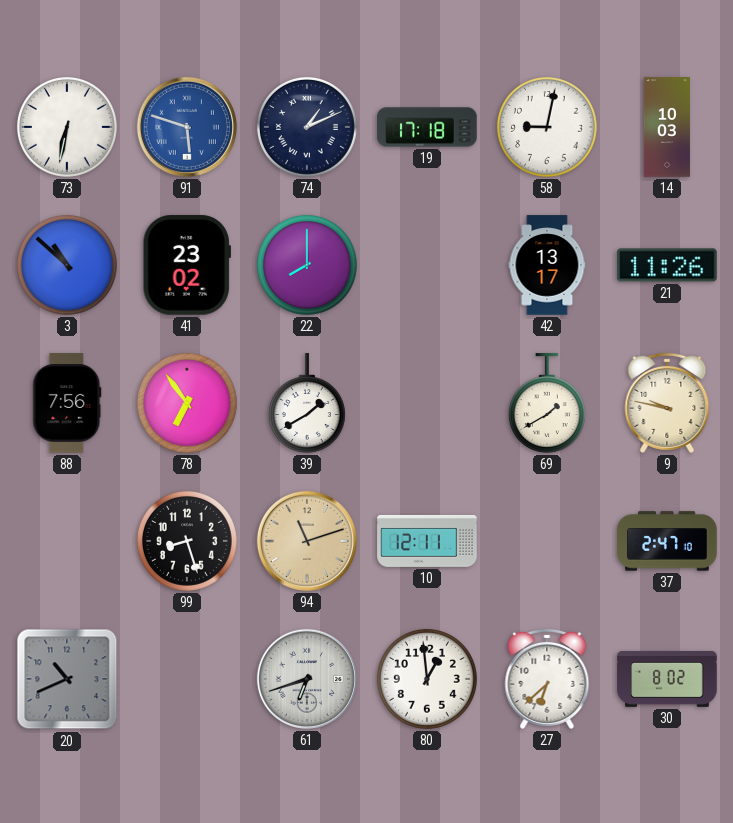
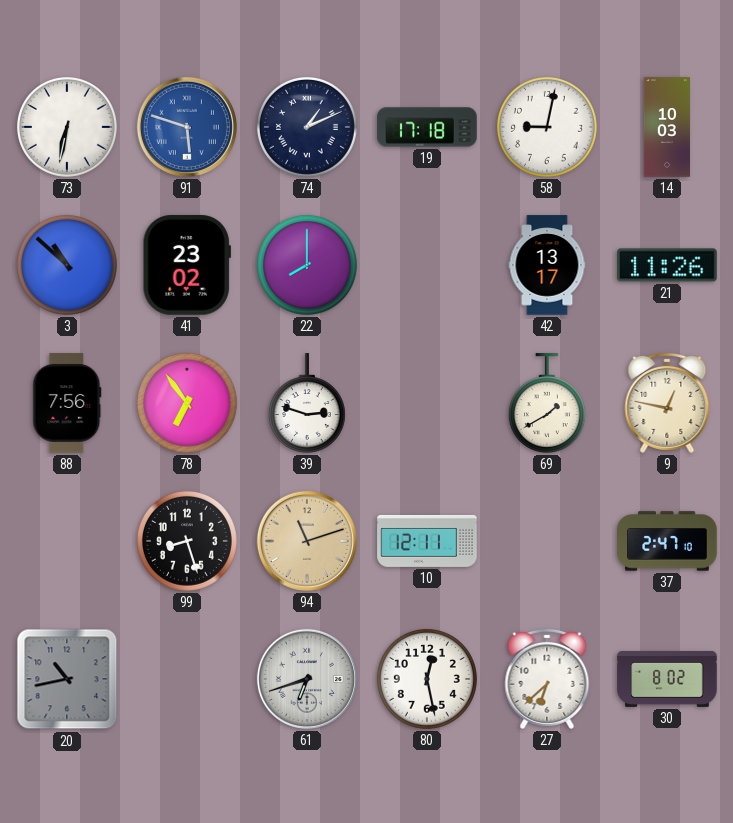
39: 1:40 -> 2:48
9: 9:47 -> 12:47
20: 10:41 -> 10:43
80: 12:59 -> 12:28
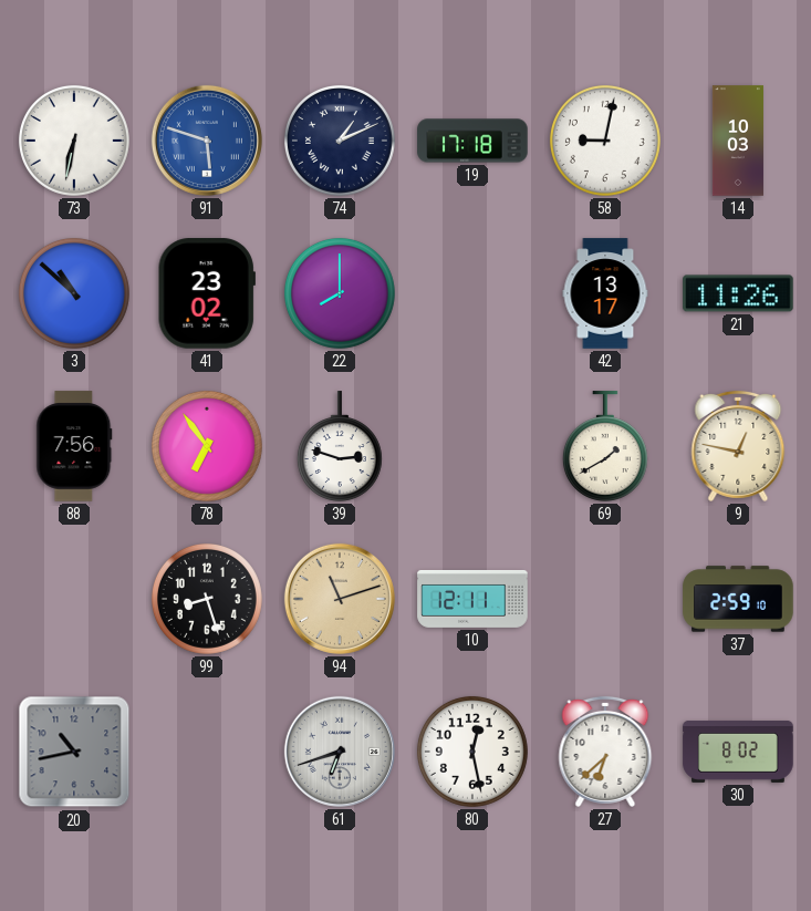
37: 2:47 -> 2:59
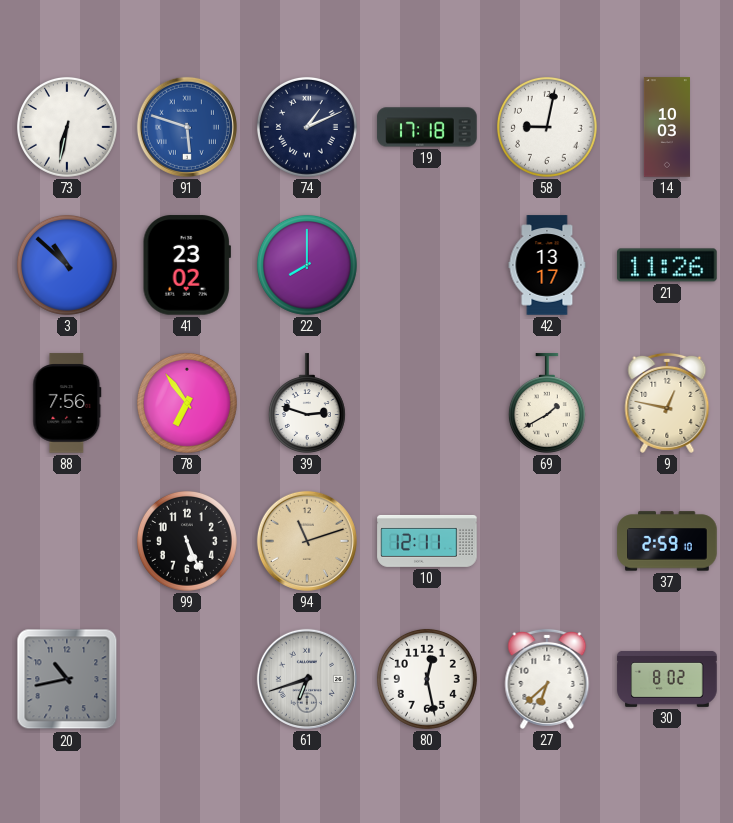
99: 8:27 -> 5:26
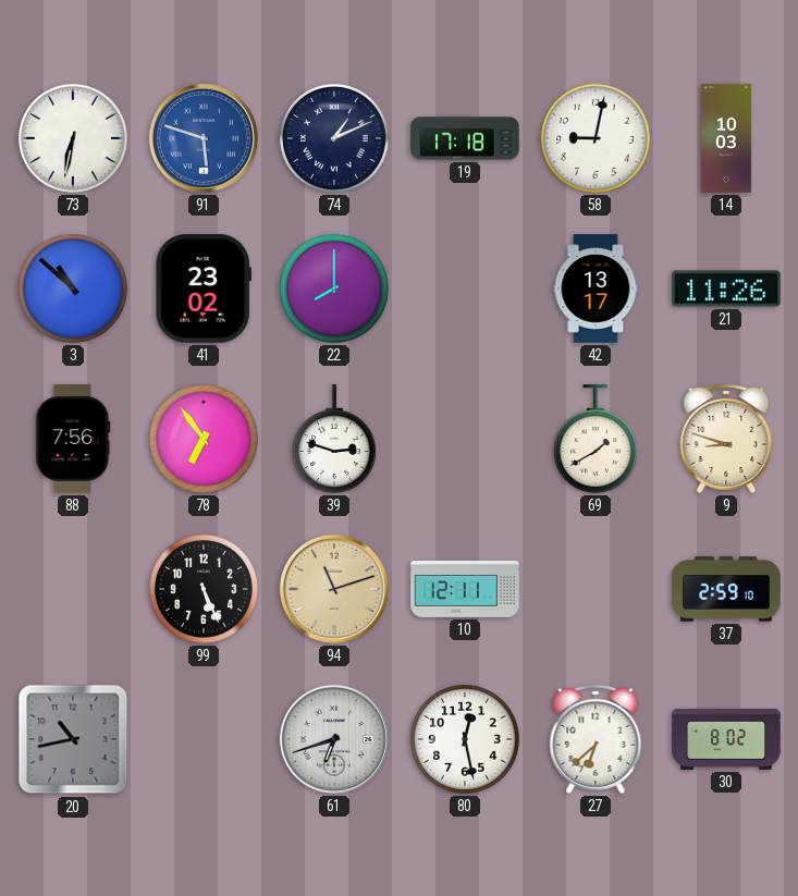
9: 12:47 -> 8:48
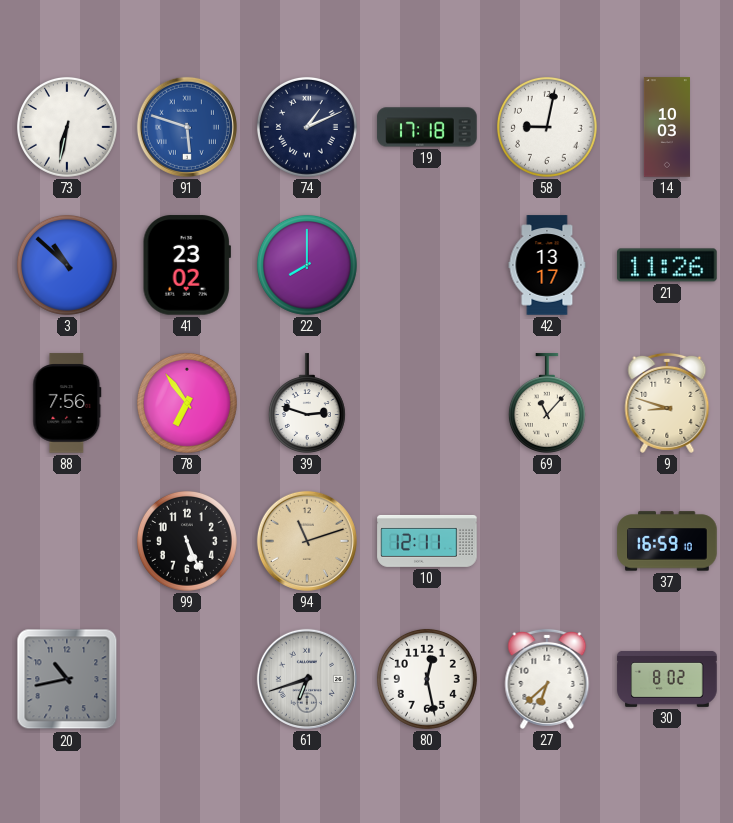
69: 1:40 -> 11:07
37: 2:59 -> 16:59
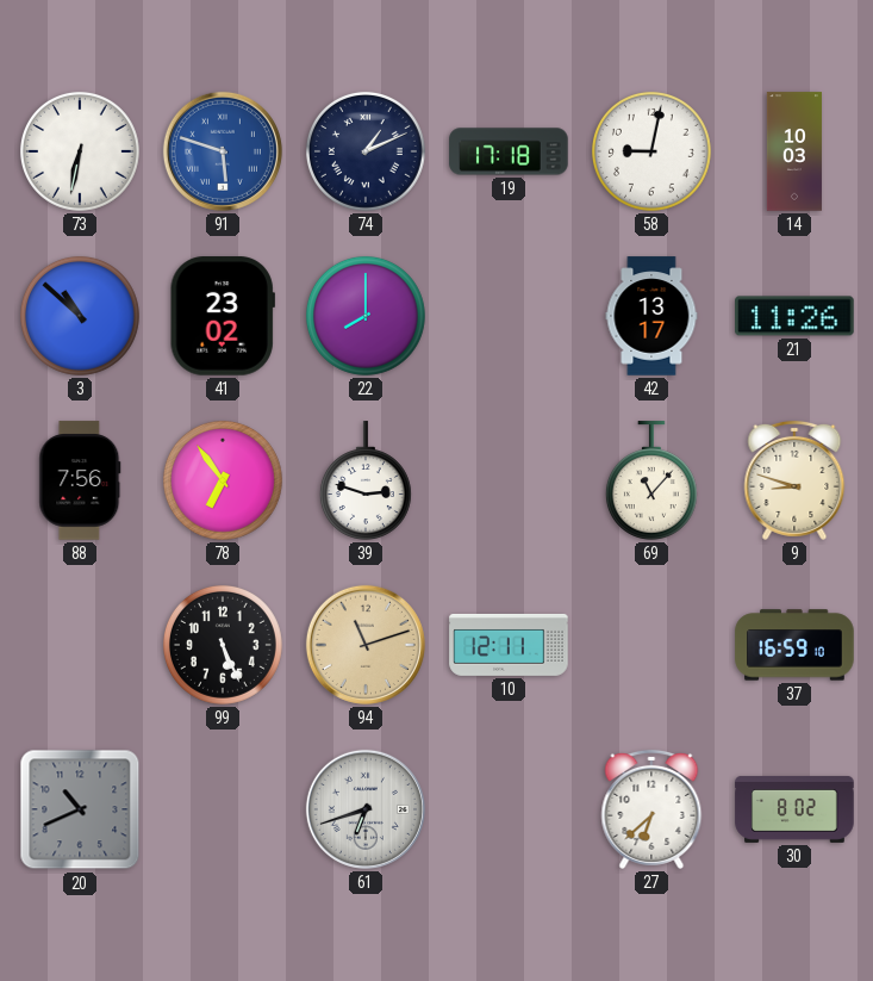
20: 10:43 -> 10:41
80: 12:28 -> none
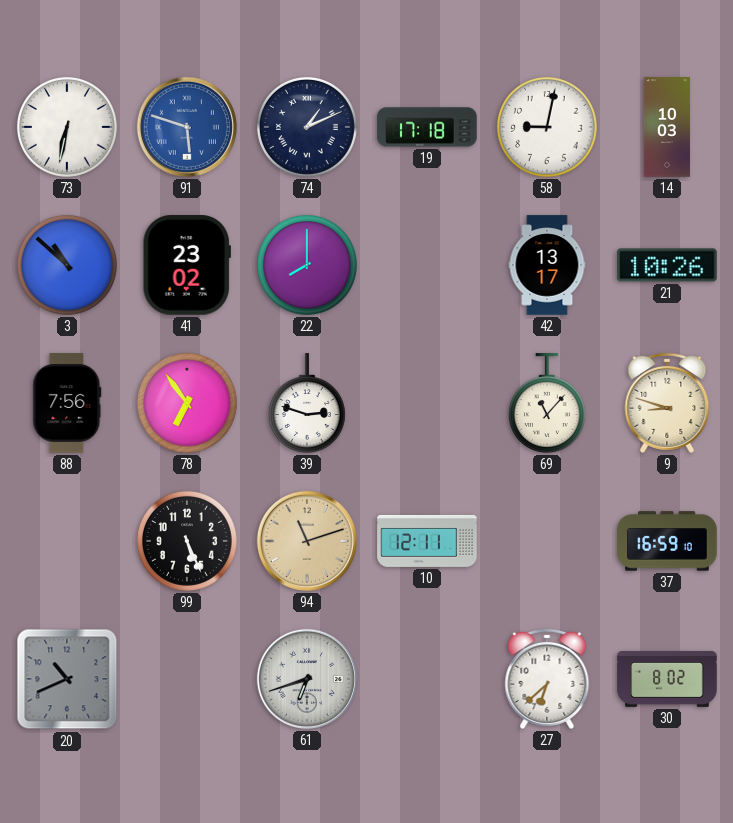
21: 11:26 -> 10:26
